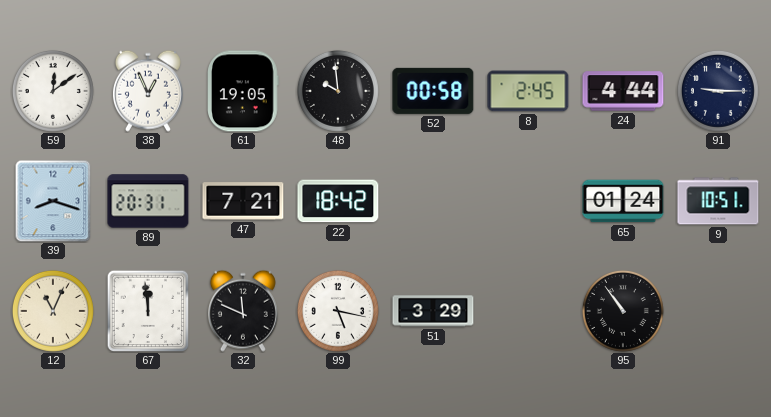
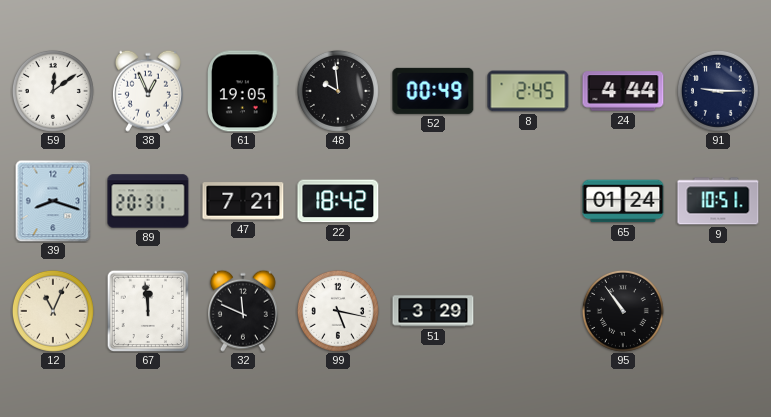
52: 00:58 -> 00:49
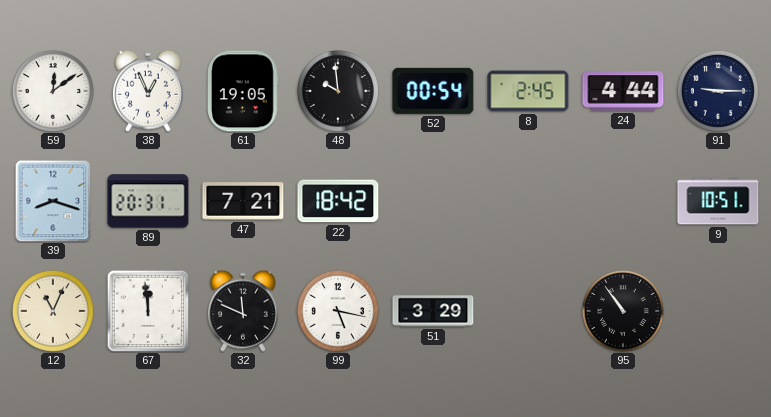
52: 00:49 -> 00:54
65: 01:24 -> none
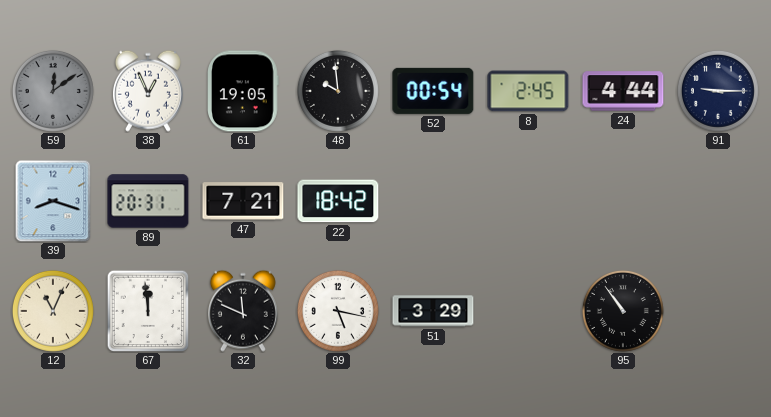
59 dial: white -> grey
9: 10:51 -> none
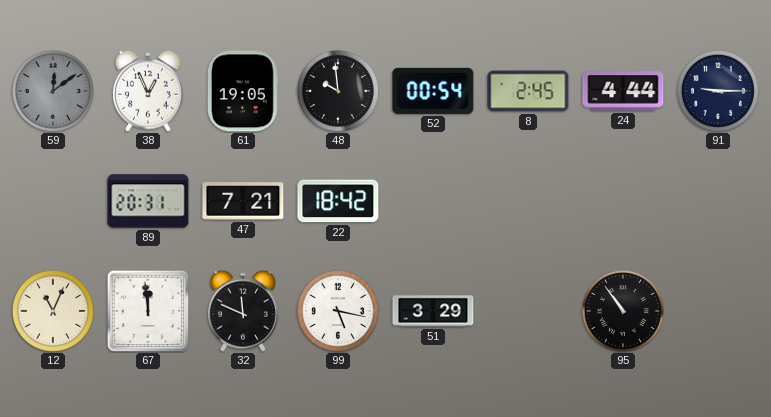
39: 8:18 -> none
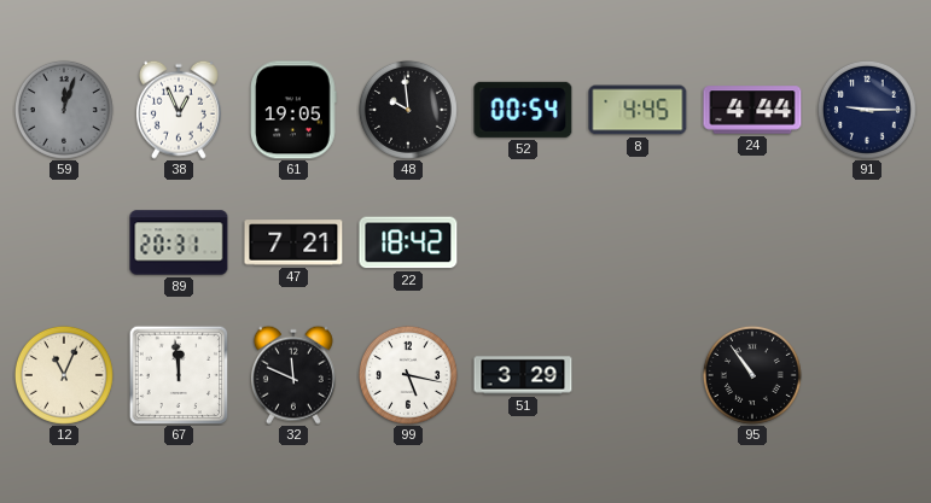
59: 12:09 -> 12:03
8: 2:45 -> 4:45
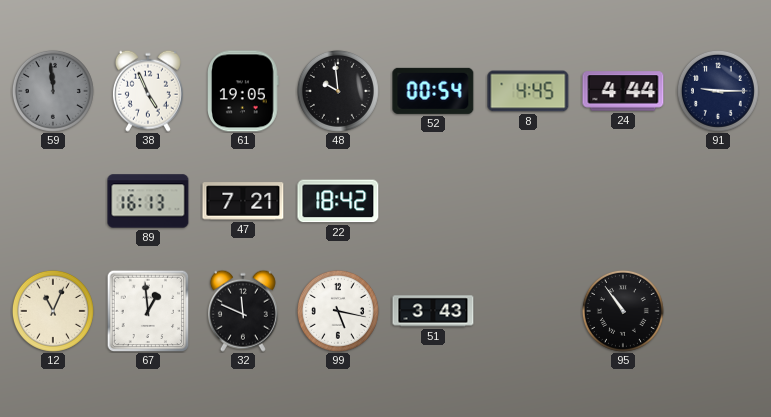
59: 12:03 -> 11:59
38: 12:56 -> 4:56
89: 20:31 -> 16:13
67: 11:59 -> 12:59
51: 3:29 -> 3:43
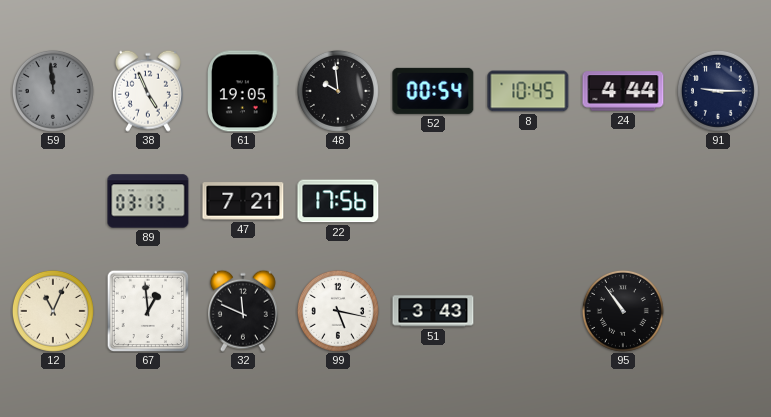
8: 4:45 -> 10:45
89: 16:13 -> 03:13
22: 18:42 -> 17:56
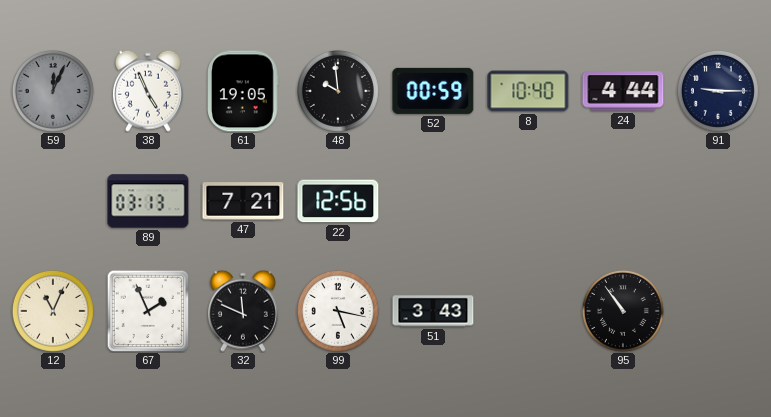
59: 11:59 -> 12:04
52: 00:54 -> 00:59
8: 10:45 -> 10:40
22: 17:56 -> 12:56
67: 12:59 -> 1:56
